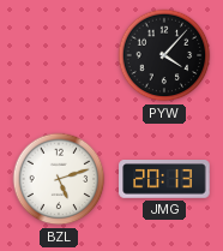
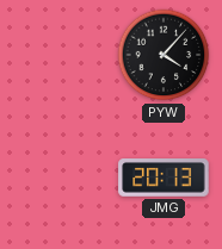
BZL: 5:12 -> none
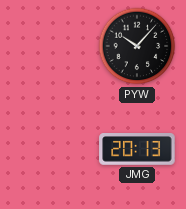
PYW: 4:07 -> 10:07
